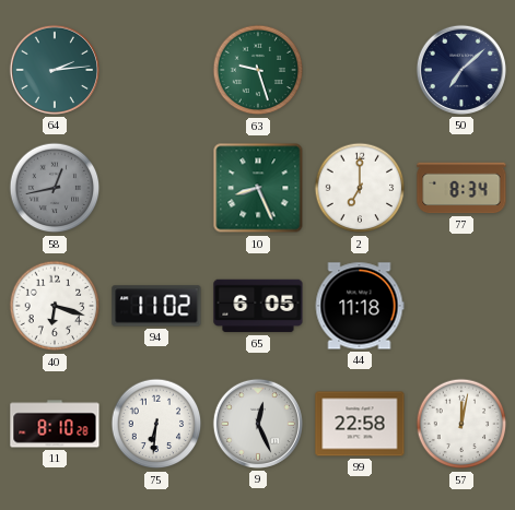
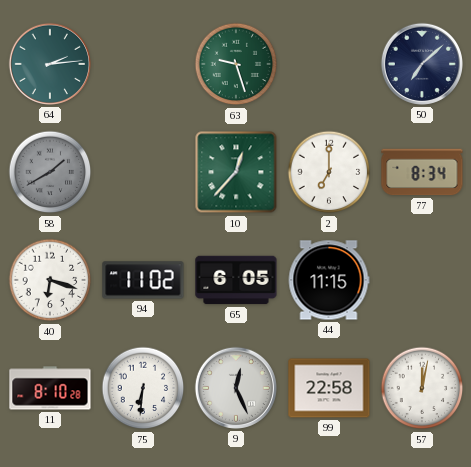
58: 12:43 -> 1:40
10: 8:26 -> 12:37
44: 11:18 -> 11:15
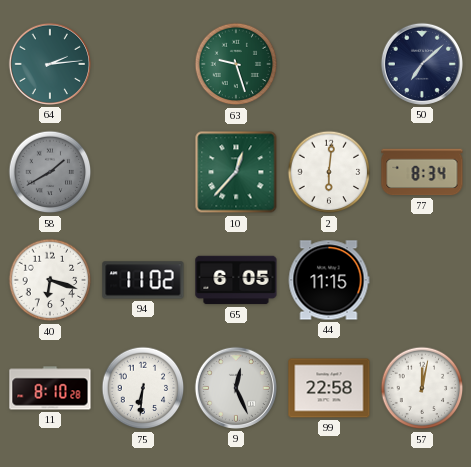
2: 7:00 -> 6:01
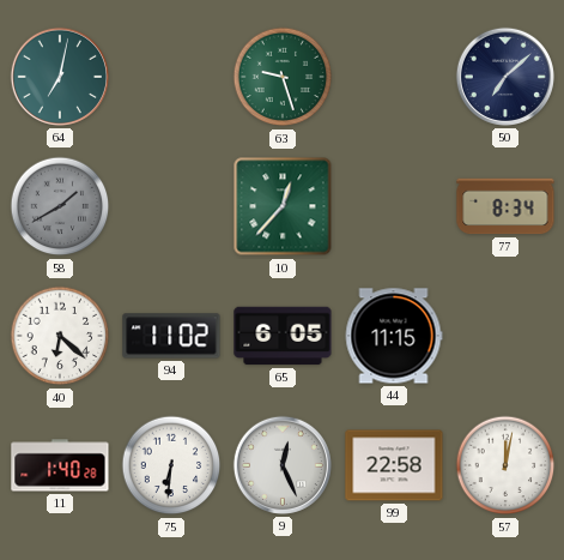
64: 2:14 -> 7:02
2: 6:01 -> none
40: 6:18 -> 6:22
11: 8:10 -> 1:40
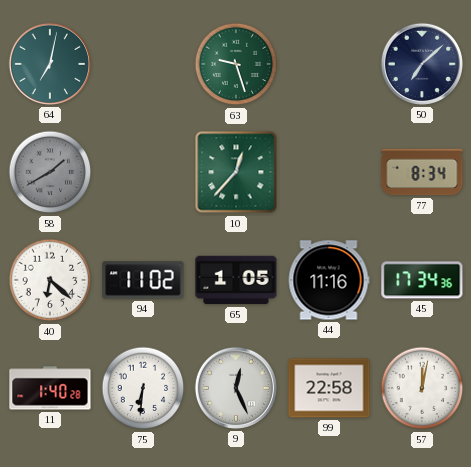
65: 6:05 -> 1:05
44: 11:15 -> 11:16
45: none -> 17:34
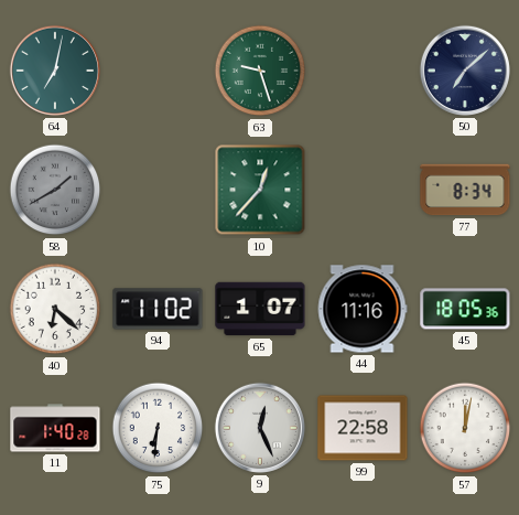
65: 1:05 -> 1:07
45: 17:34 -> 18:05
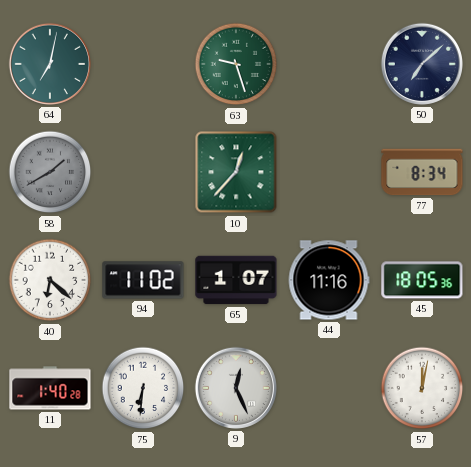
99: 22:58 -> none
